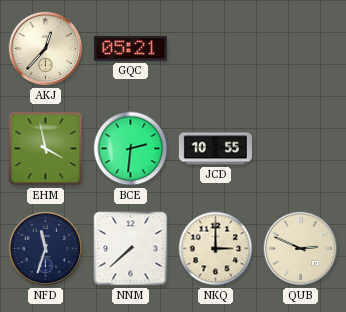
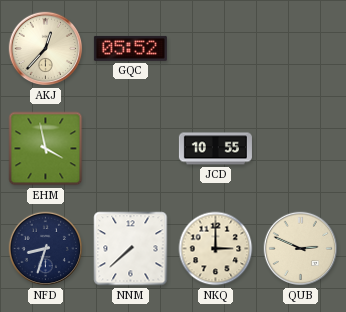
GQC: 05:21 -> 05:52
BCE: 2:31 -> none
NFD: 11:33 -> 8:33
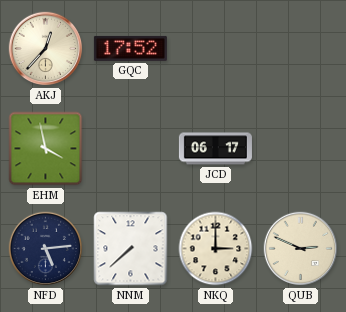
GQC: 05:52 -> 17:52
JCD: 10:55 -> 06:17
NFD: 8:33 -> 5:14
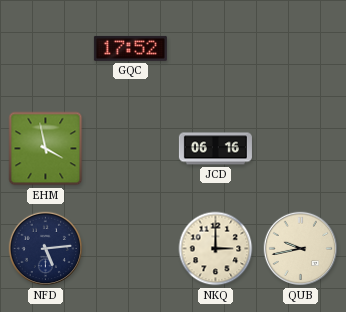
AKJ: 12:37 -> none
JCD: 06:17 -> 06:16
NNM: 7:38 -> none
QUB: 2:49 -> 9:43
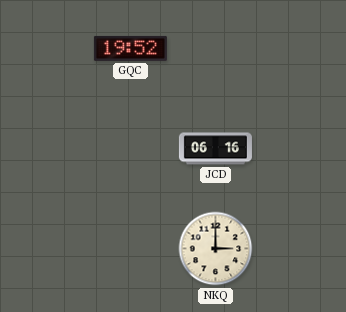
GQC: 17:52 -> 19:52
EHM: 3:58 -> none
NFD: 5:14 -> none
QUB: 9:43 -> none
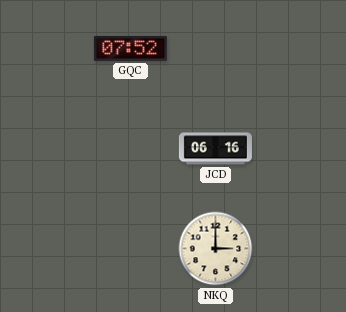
GQC: 19:52 -> 07:52
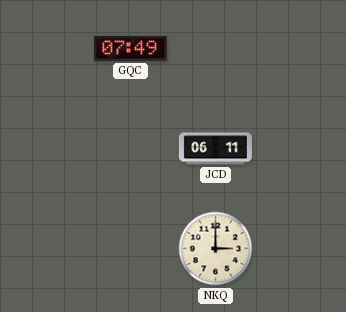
GQC: 07:52 -> 07:49
JCD: 06:16 -> 06:11
